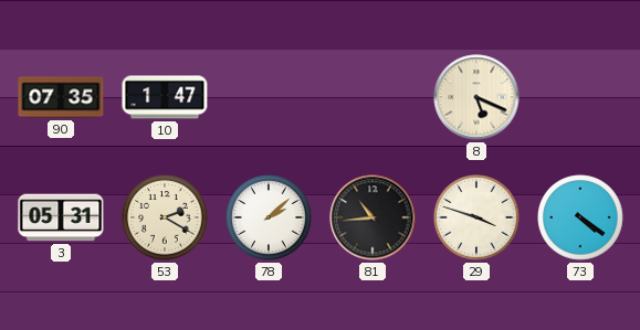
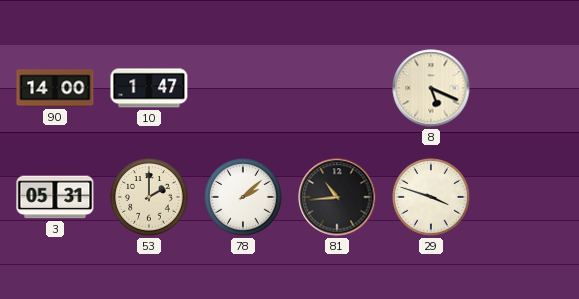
90: 07:35 -> 14:00
53: 2:20 -> 2:00
73: 4:21 -> none
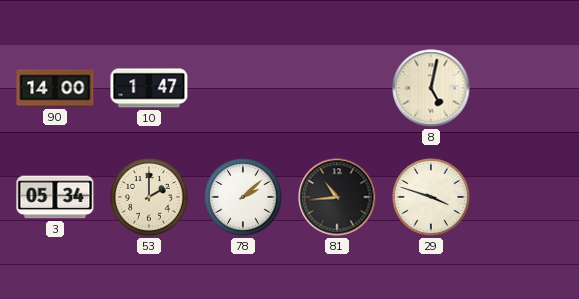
8: 5:19 -> 5:02
3: 05:31 -> 05:34
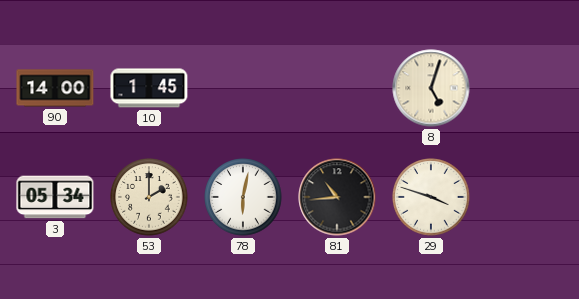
10: 1:47 -> 1:45
8: 5:02 -> 5:03
78: 2:08 -> 6:02
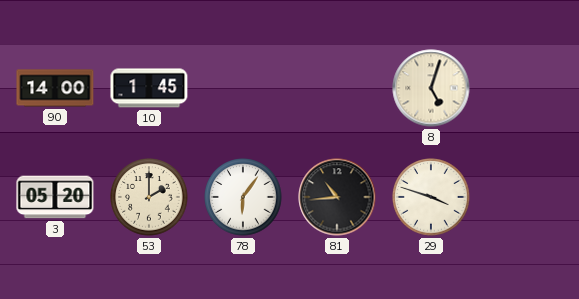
3: 05:34 -> 05:20
78: 6:02 -> 6:06
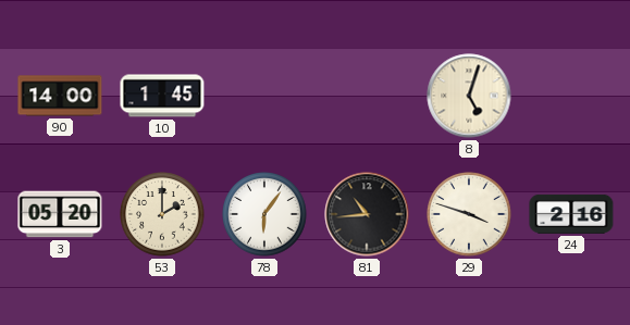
24: none -> 2:16
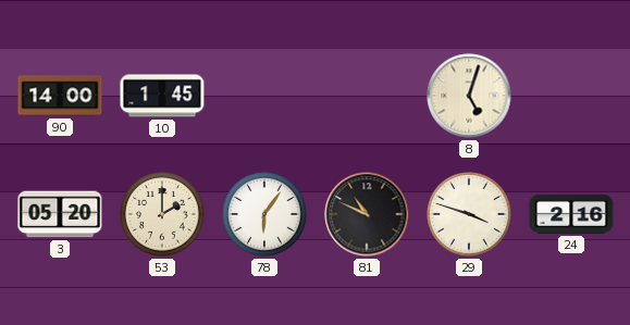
81: 10:44 -> 10:49
